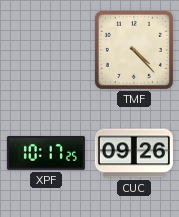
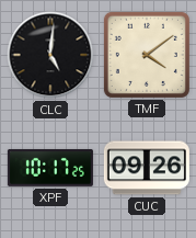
CLC: none -> 5:01
TMF: 4:23 -> 4:09
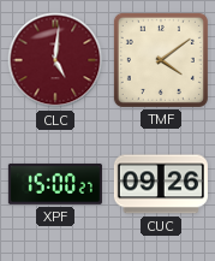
CLC dial: black -> burgundy
XPF: 10:17 -> 15:00
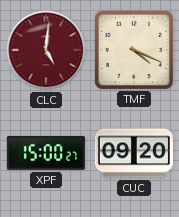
TMF: 4:09 -> 4:19
CUC: 09:26 -> 09:20
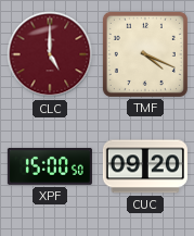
CLC: 5:01 -> 5:00
XPF: 15:00:27 -> 15:00:50
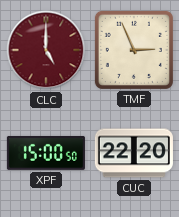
TMF: 4:19 -> 2:56
CUC: 09:20 -> 22:20
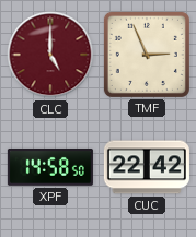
XPF: 15:00 -> 14:58
CUC: 22:20 -> 22:42
